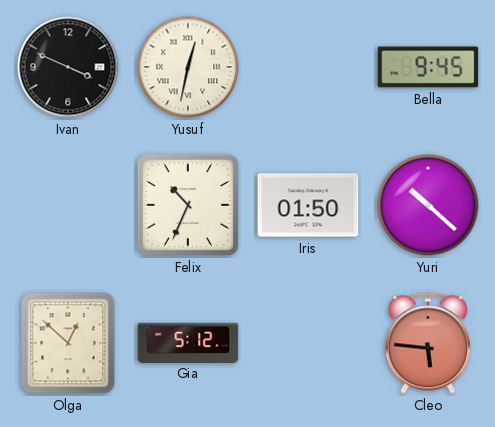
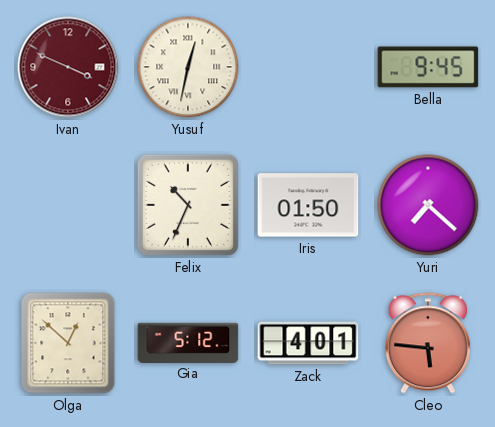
Ivan dial: black -> burgundy
Yuri: 10:22 -> 7:22
Zack: none -> 4:01
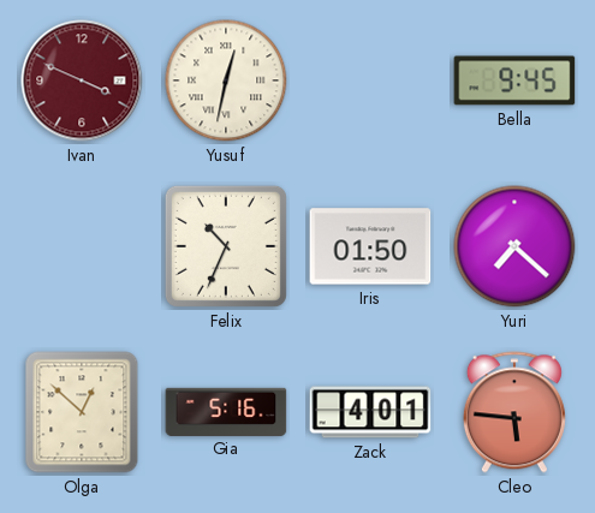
Gia: 5:12 -> 5:16
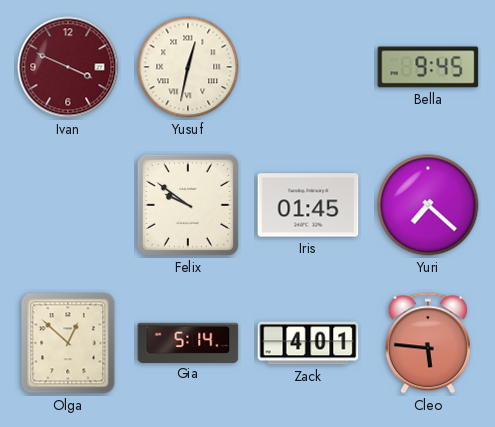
Felix: 10:34 -> 9:51
Iris: 01:50 -> 01:45
Gia: 5:16 -> 5:14
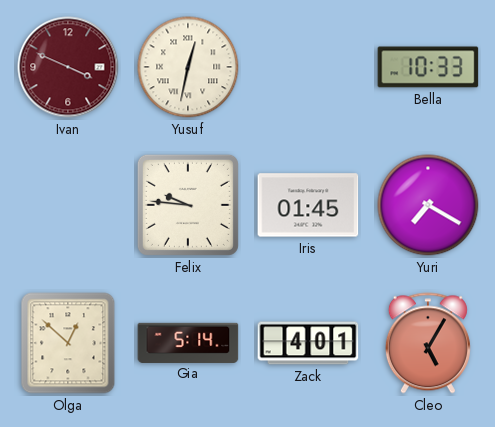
Bella: 9:45 -> 10:33
Felix: 9:51 -> 9:46
Yuri: 7:22 -> 7:20
Cleo: 5:46 -> 5:05
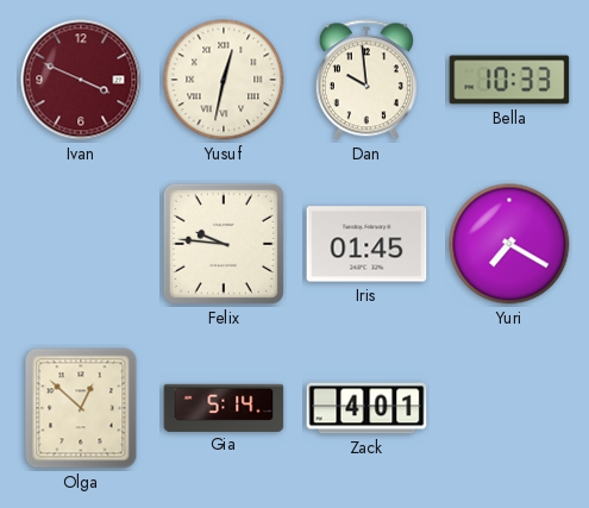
Dan: none -> 9:59
Cleo: 5:05 -> none
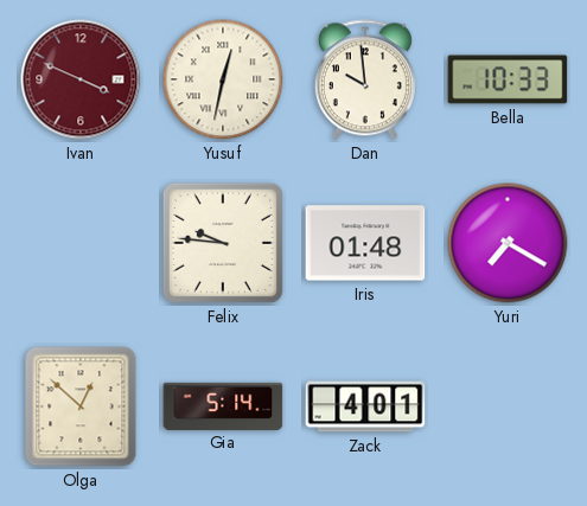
Iris: 01:45 -> 01:48
